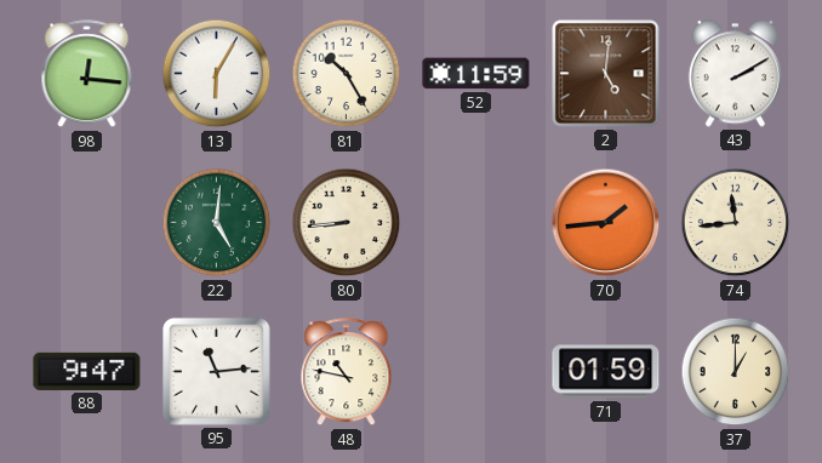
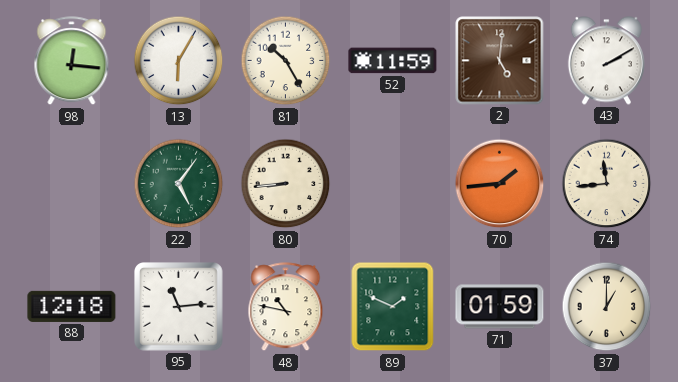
22: 5:01 -> 5:06
88: 9:47 -> 12:18
89: none -> 1:49
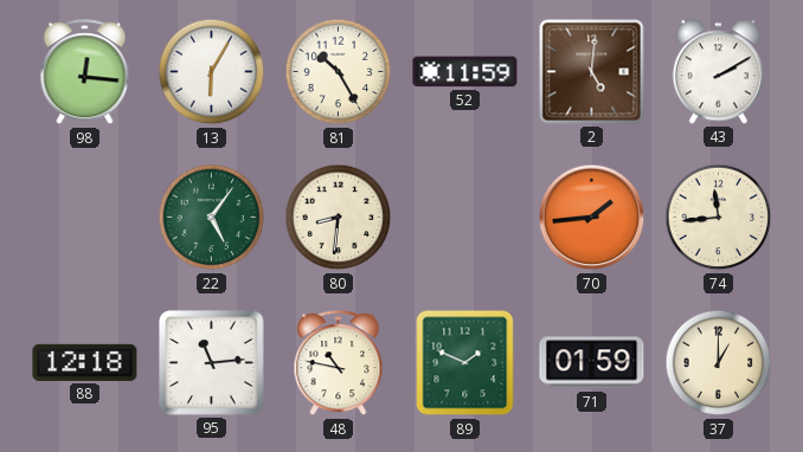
80: 8:44 -> 8:31
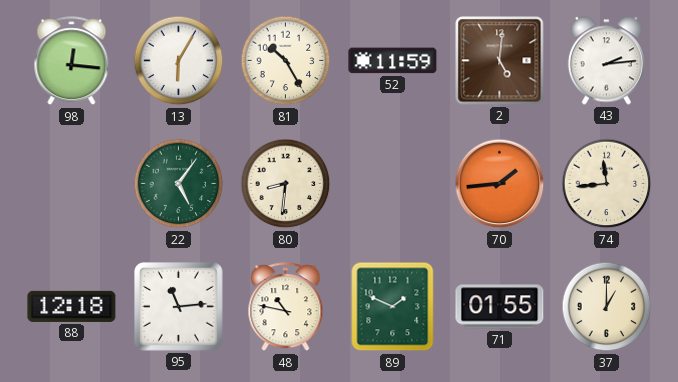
43: 2:10 -> 2:14
71: 01:59 -> 01:55
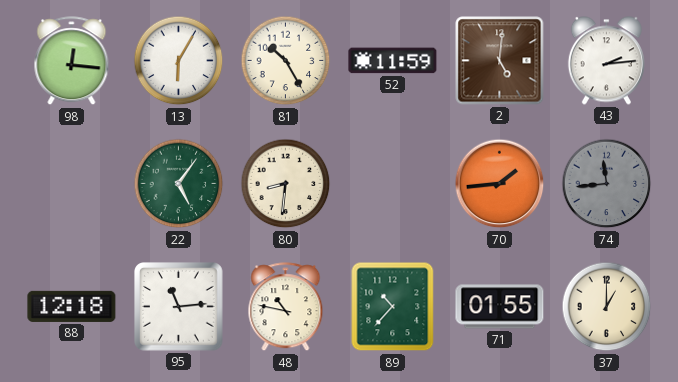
74 dial: cream -> grey
89: 1:49 -> 10:37
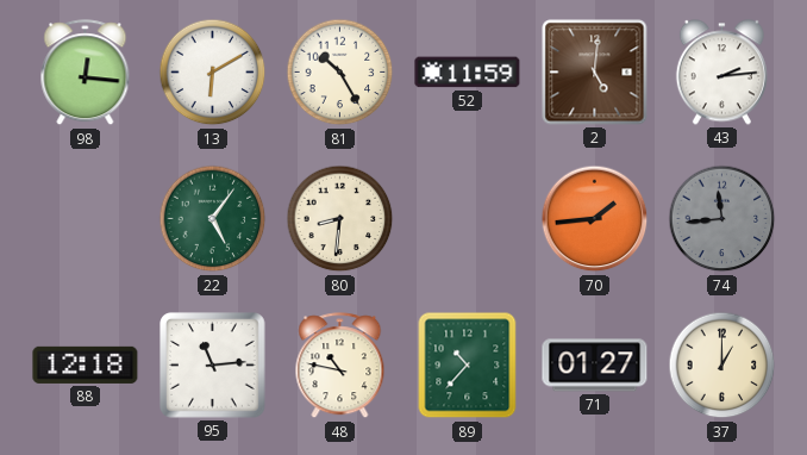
13: 6:05 -> 6:10
71: 01:55 -> 01:27
